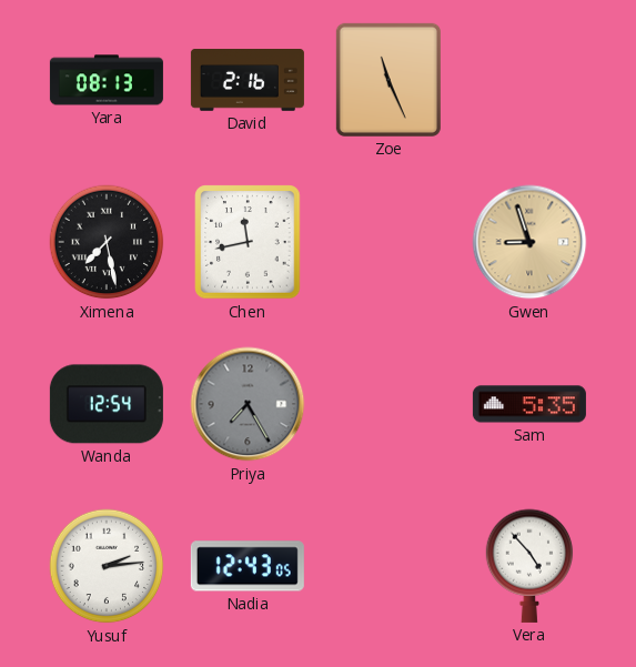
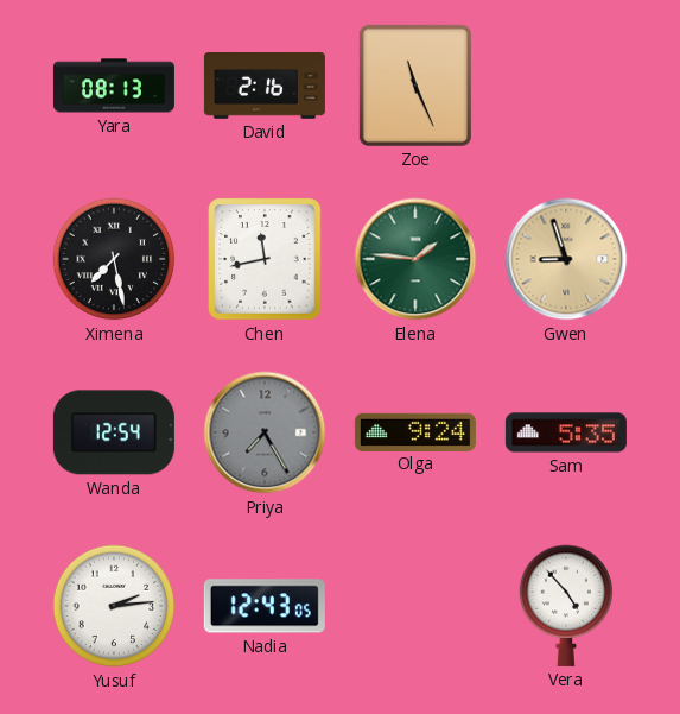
Elena: none -> 1:46
Olga: none -> 9:24
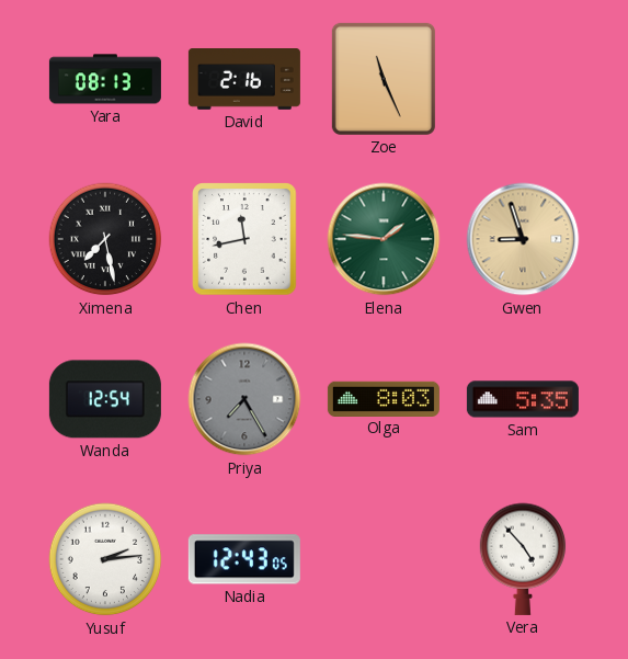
Olga: 9:24 -> 8:03
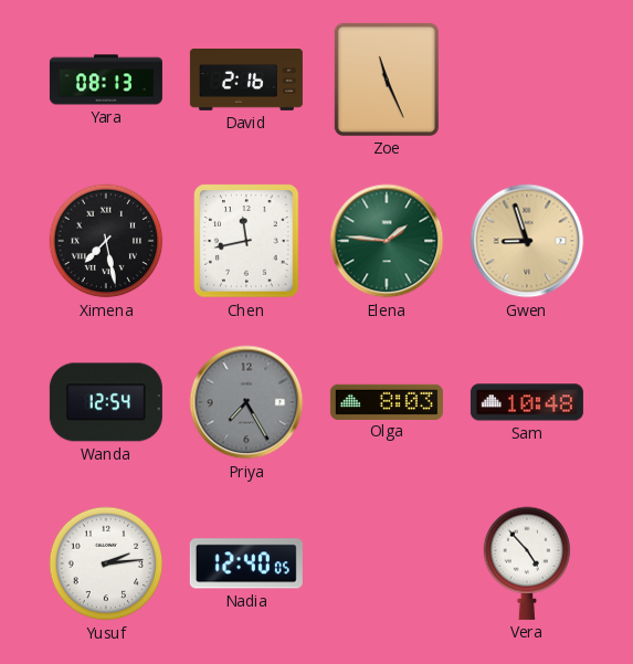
Sam: 5:35 -> 10:48
Nadia: 12:43 -> 12:40
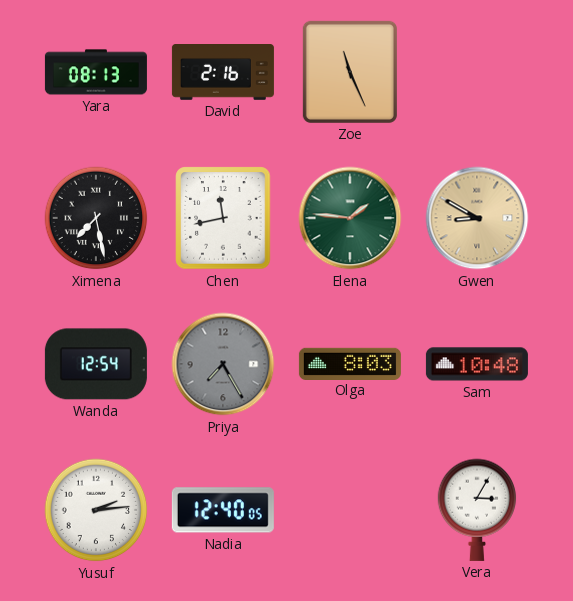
Gwen: 8:57 -> 8:50
Vera: 4:53 -> 3:05
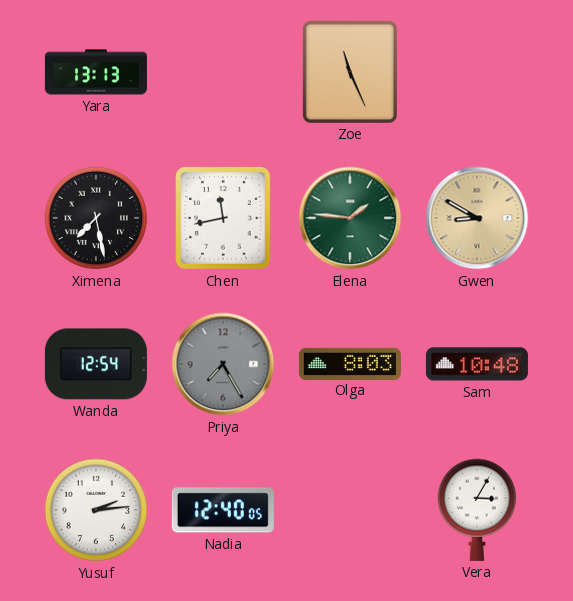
Yara: 08:13 -> 13:13
David: 2:16 -> none
